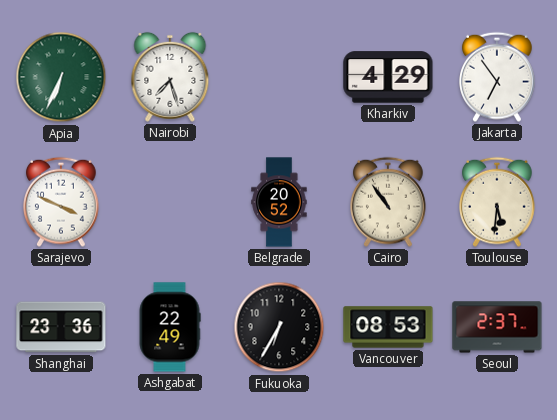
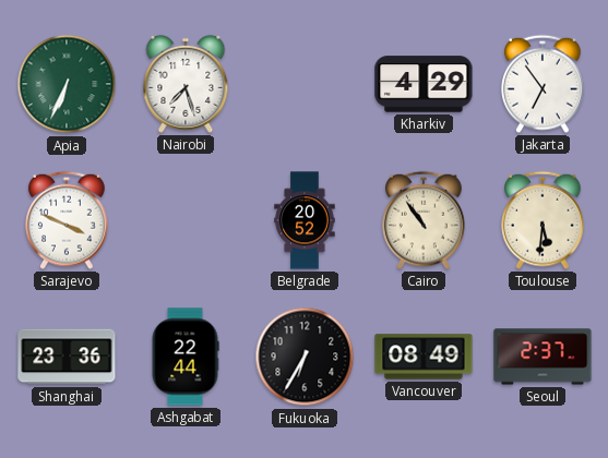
Ashgabat: 22:49 -> 22:44
Vancouver: 08:53 -> 08:49
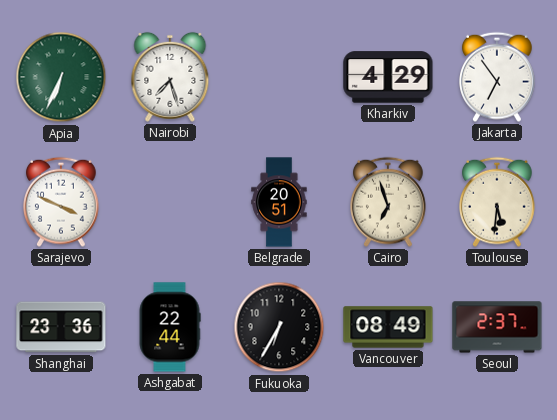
Belgrade: 20:52 -> 20:51
Cairo: 10:54 -> 6:57
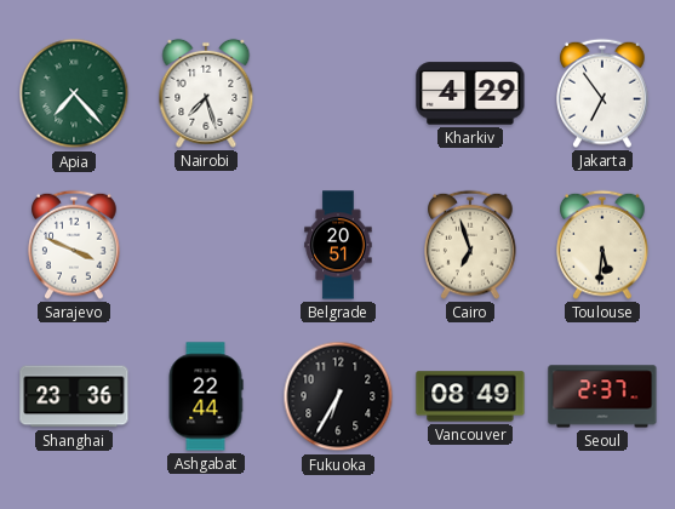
Apia: 6:34 -> 7:23
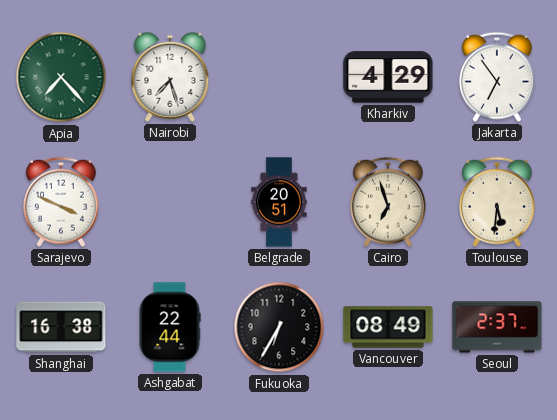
Shanghai: 23:36 -> 16:38
